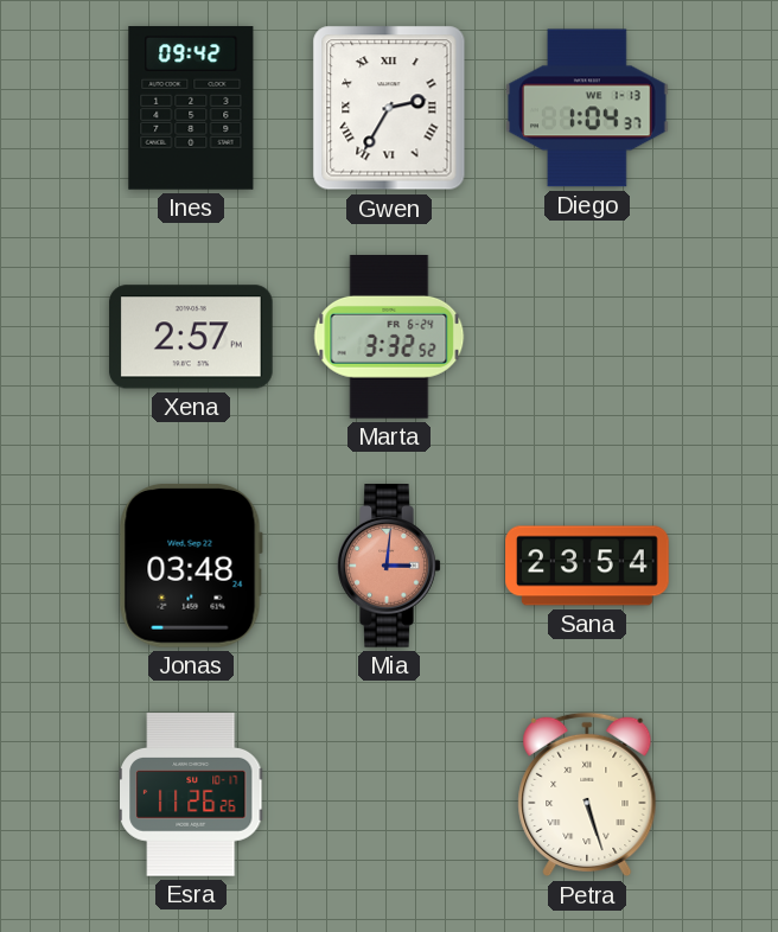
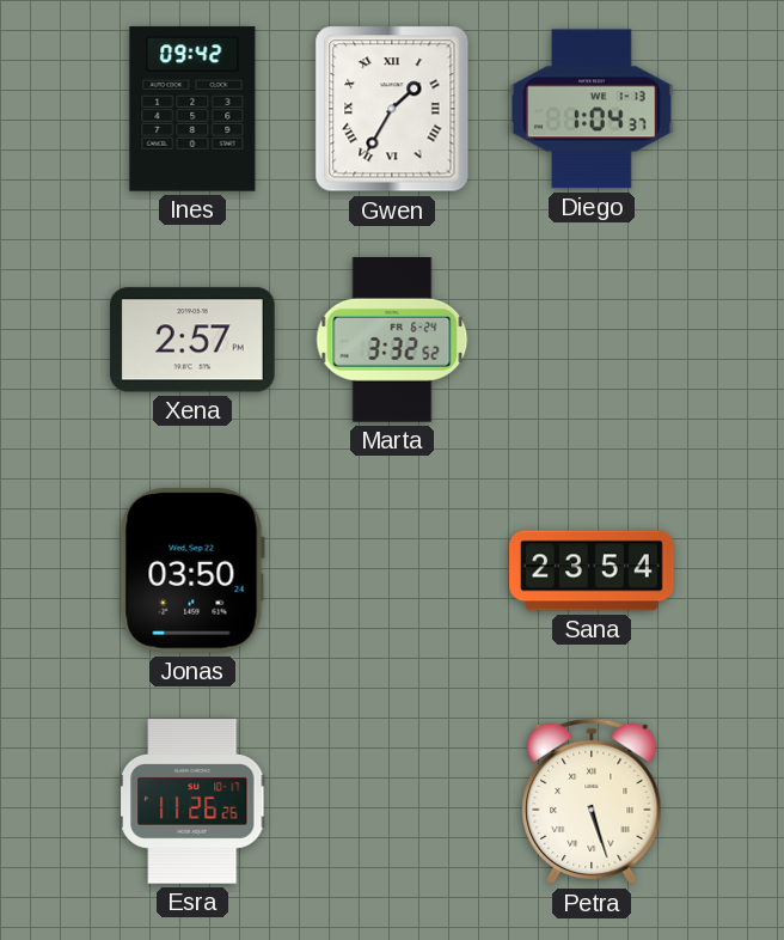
Gwen: 2:35 -> 1:35
Jonas: 03:48 -> 03:50
Mia: 3:01 -> none
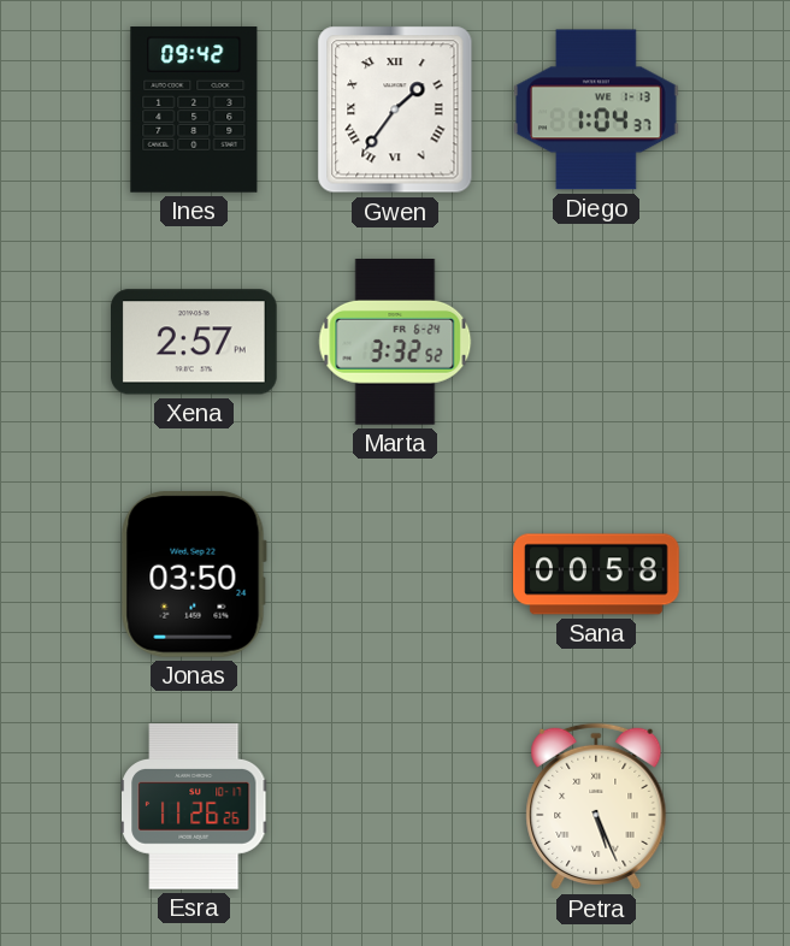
Gwen: 1:35 -> 1:36
Sana: 23:54 -> 00:58
Petra: 5:27 -> 5:26
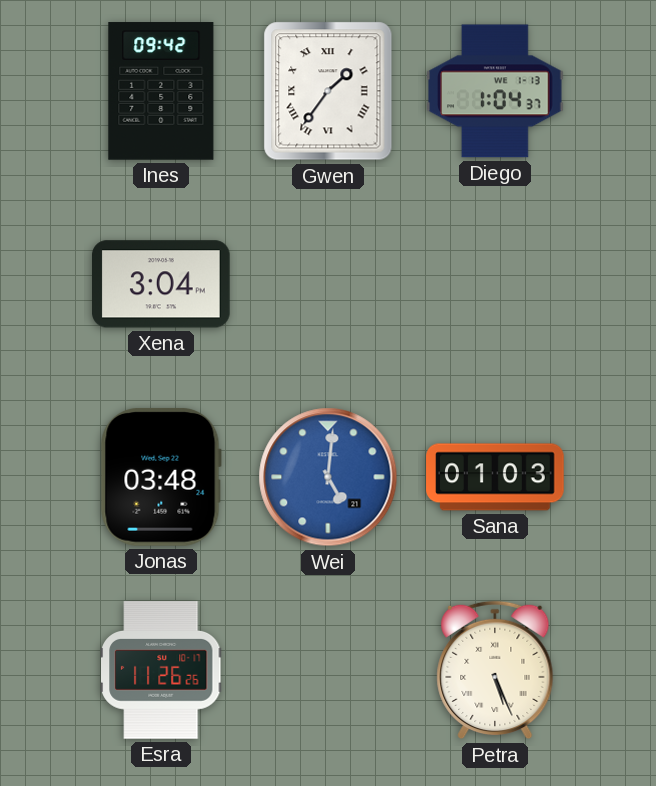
Xena: 2:57 -> 3:04
Marta: 3:32 -> none
Jonas: 03:50 -> 03:48
Wei: none -> 5:01
Sana: 00:58 -> 01:03
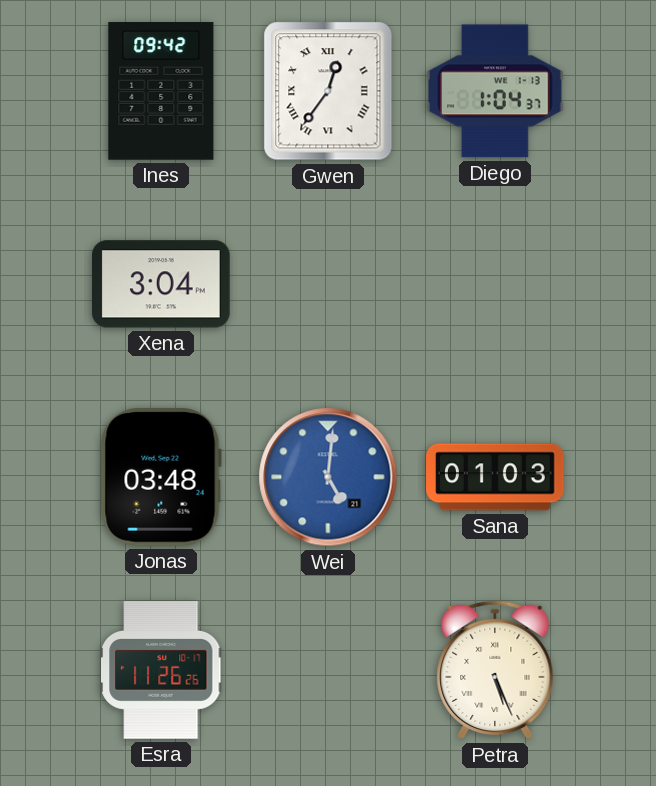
Gwen: 1:36 -> 12:36
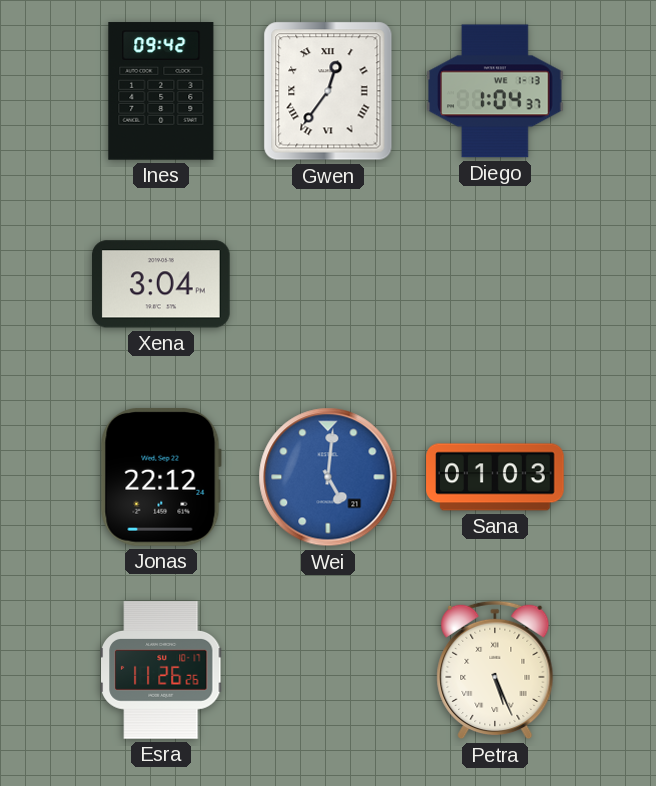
Jonas: 03:48 -> 22:12
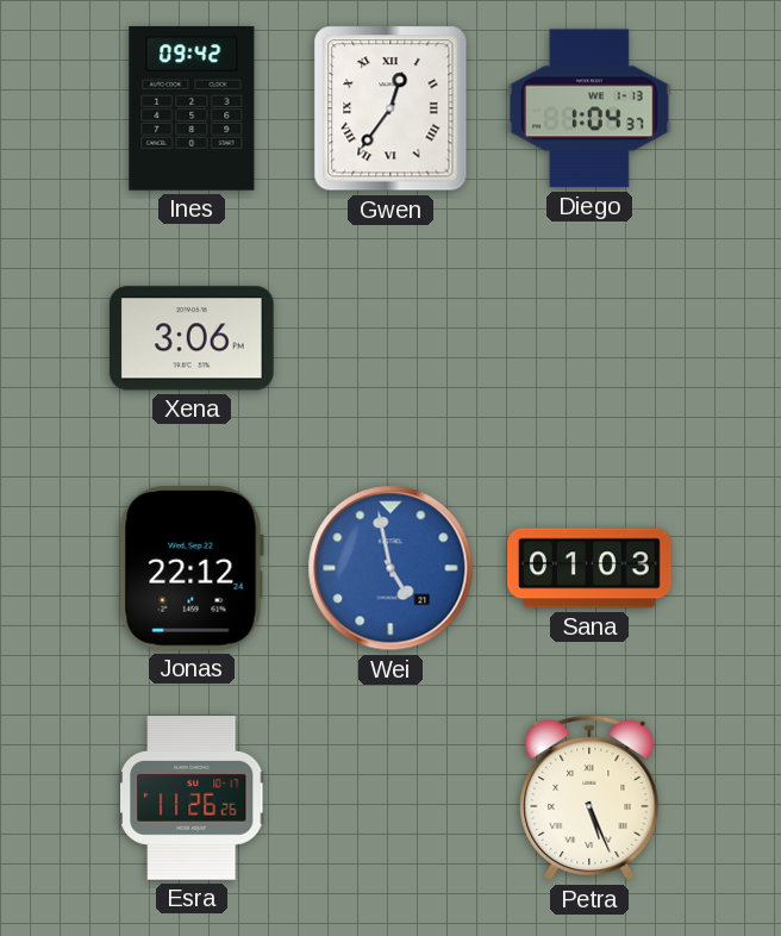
Xena: 3:04 -> 3:06
Wei: 5:01 -> 4:58
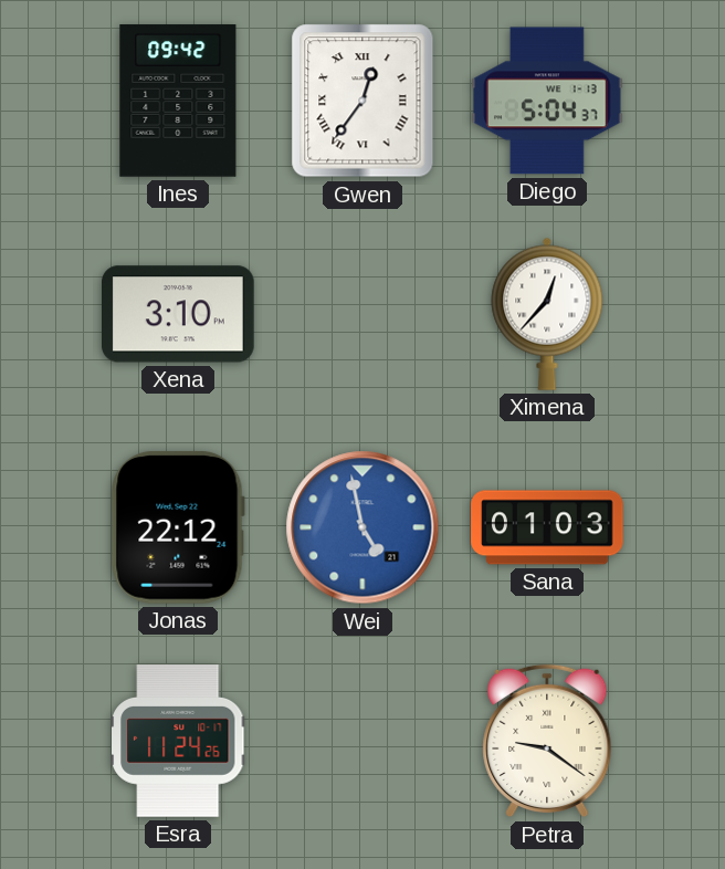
Diego: 1:04 -> 5:04
Xena: 3:06 -> 3:10
Ximena: none -> 12:37
Esra: 11:26 -> 11:24
Petra: 5:26 -> 9:21
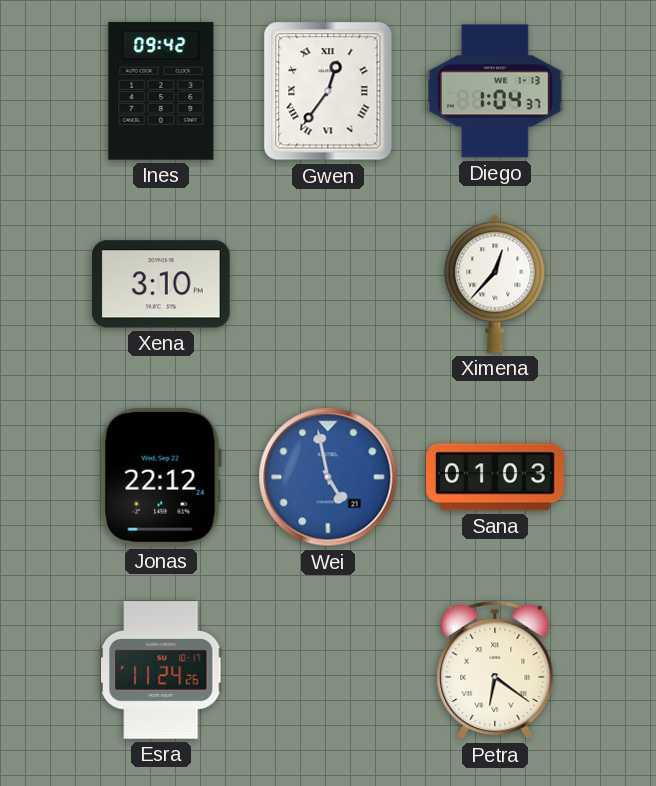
Diego: 5:04 -> 1:04
Petra: 9:21 -> 6:21
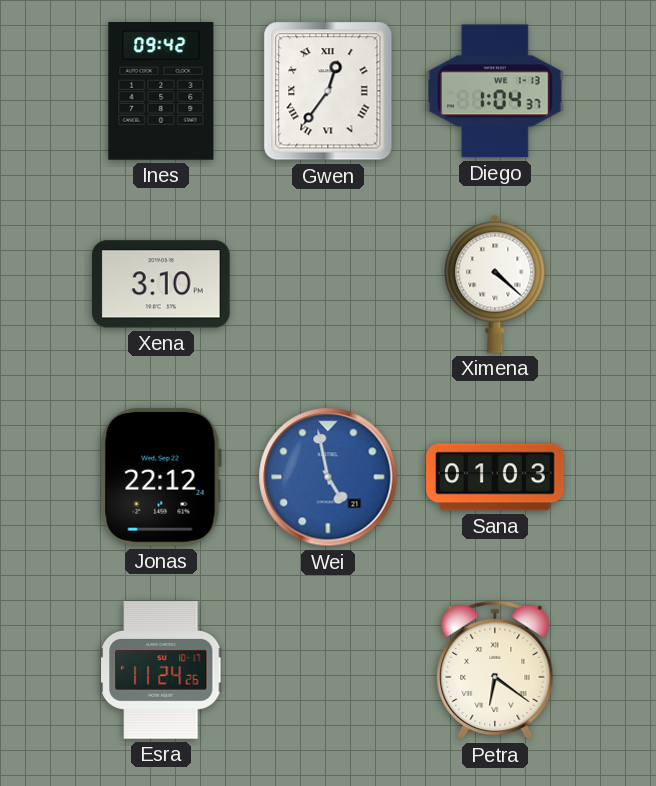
Ximena: 12:37 -> 4:22
